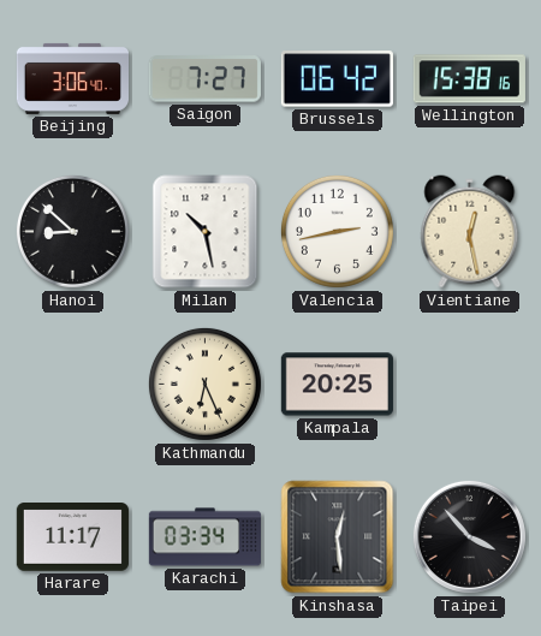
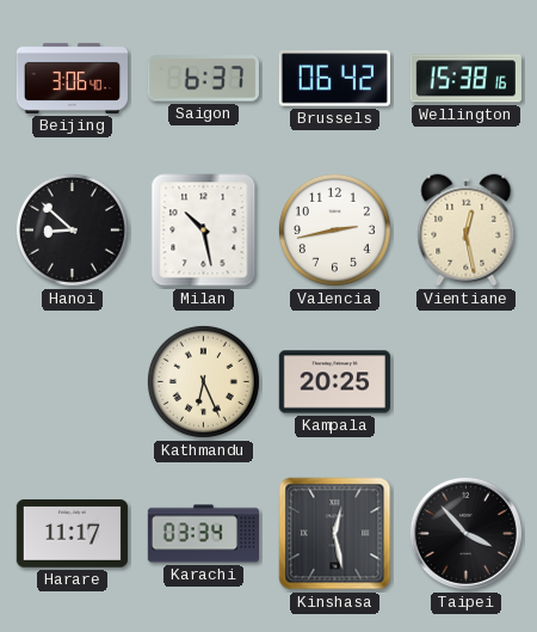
Saigon: 7:27 -> 6:37
Kinshasa: 12:29 -> 12:28
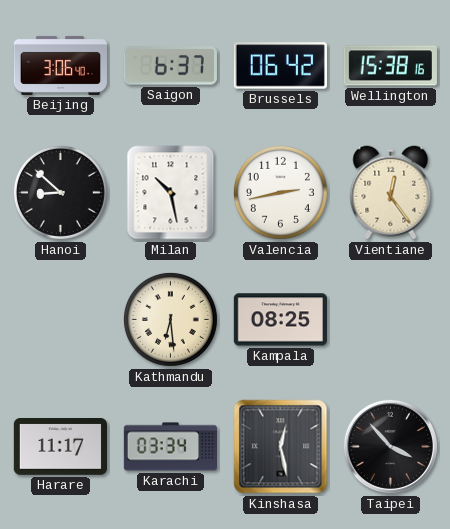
Vientiane: 12:28 -> 12:24
Kathmandu: 6:26 -> 6:29
Kampala: 20:25 -> 08:25
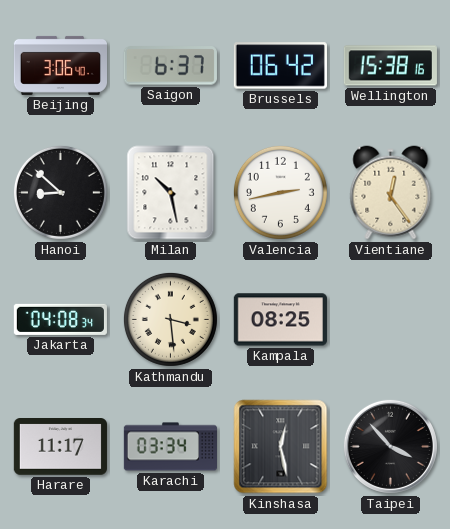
Jakarta: none -> 04:08
Kathmandu: 6:29 -> 3:29
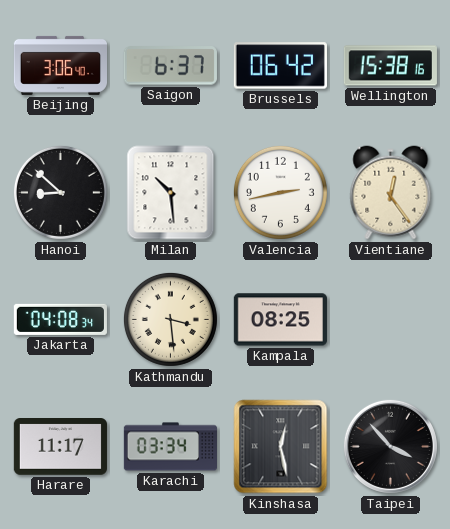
Milan: 10:28 -> 10:29
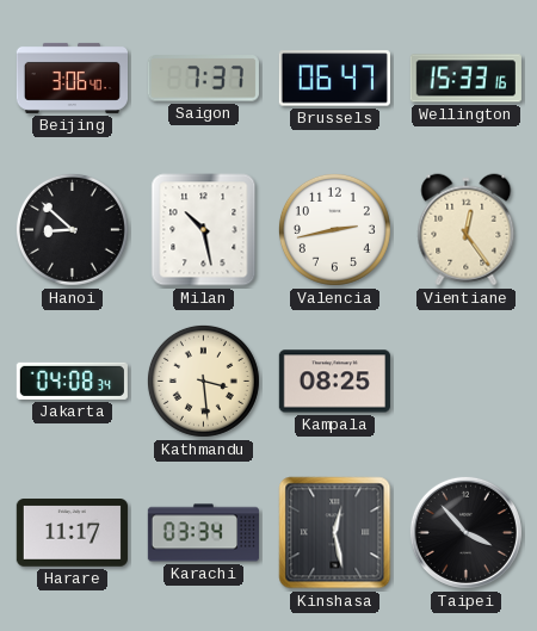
Saigon: 6:37 -> 7:37
Brussels: 06:42 -> 06:47
Wellington: 15:38 -> 15:33
Milan: 10:29 -> 10:28
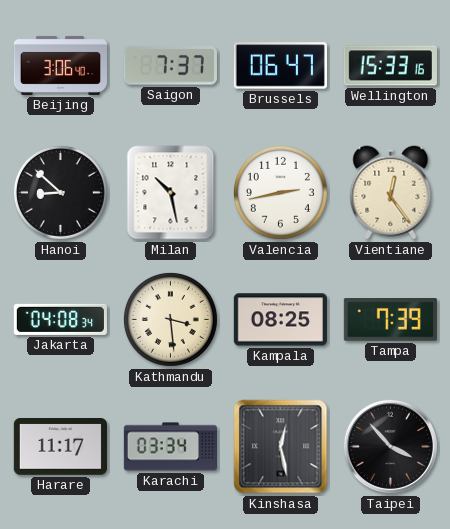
Tampa: none -> 7:39
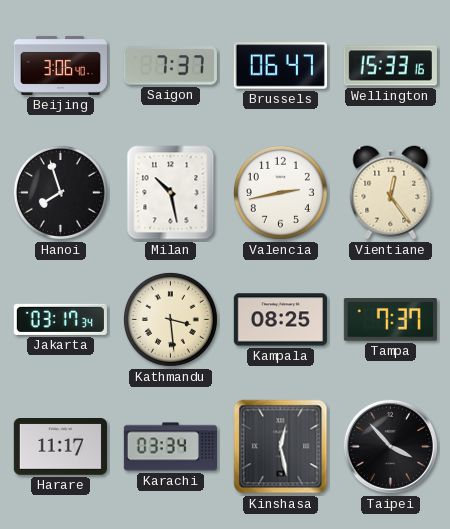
Hanoi: 8:52 -> 7:57
Jakarta: 04:08 -> 03:17
Tampa: 7:39 -> 7:37
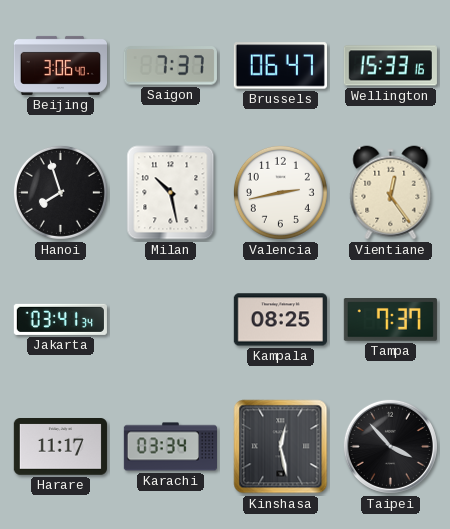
Jakarta: 03:17 -> 03:41
Kathmandu: 3:29 -> none
